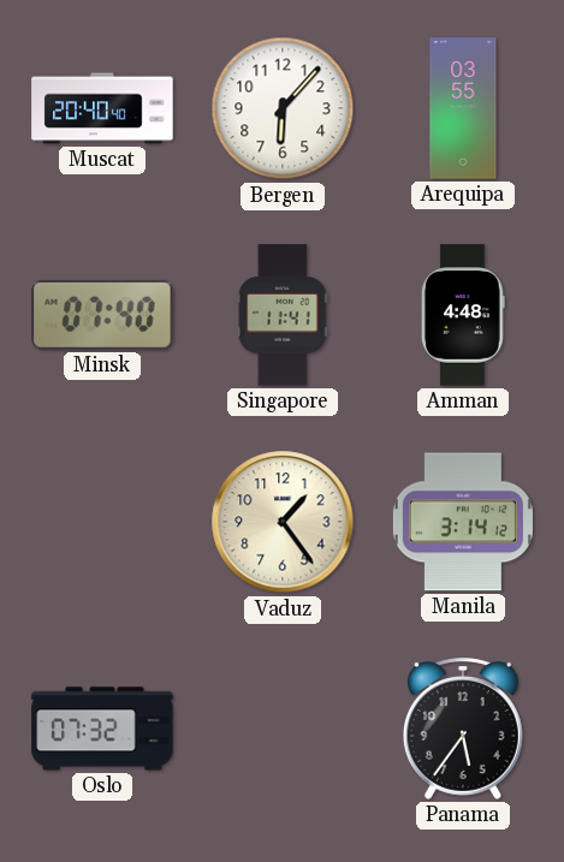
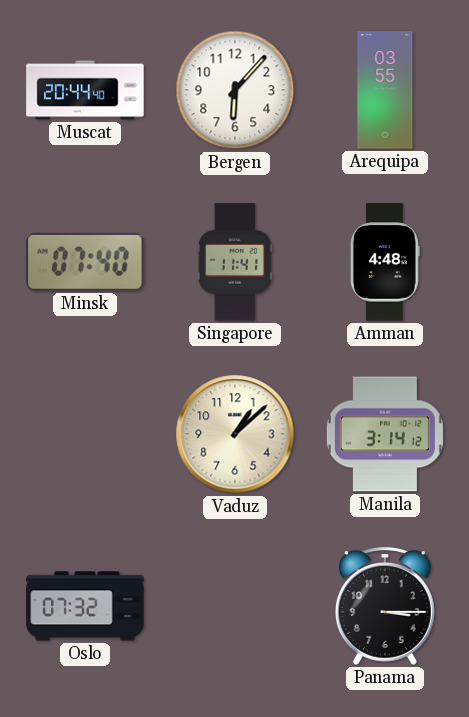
Muscat: 20:40 -> 20:44
Vaduz: 1:24 -> 1:08
Panama: 5:36 -> 3:15
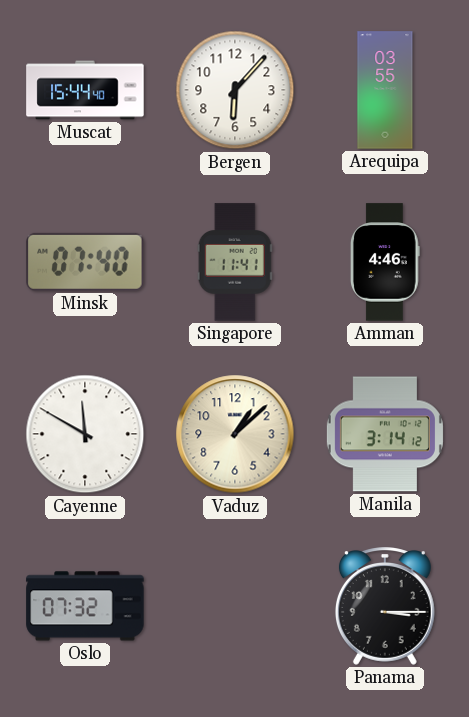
Muscat: 20:44 -> 15:44
Amman: 4:48 -> 4:46
Cayenne: none -> 11:50
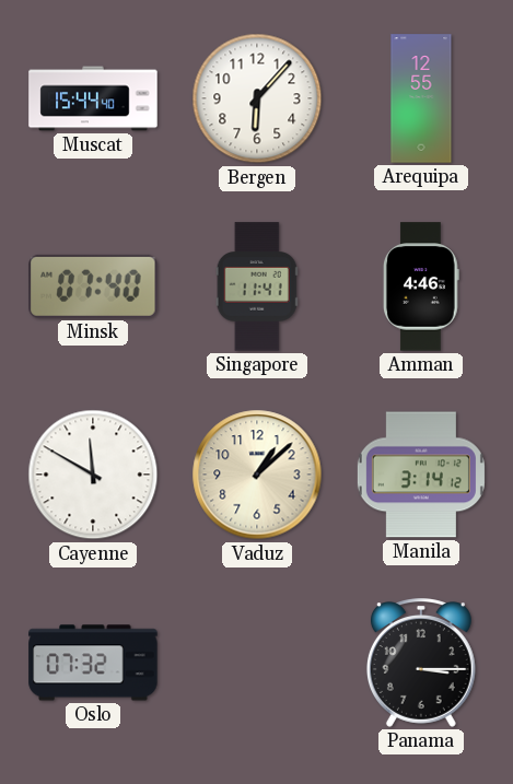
Arequipa: 03:55 -> 12:55
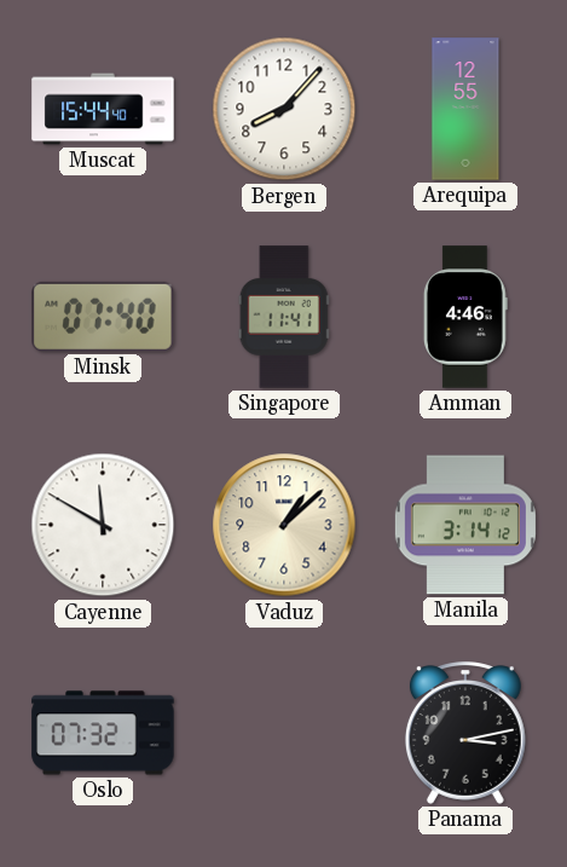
Bergen: 6:07 -> 8:07
Panama: 3:15 -> 3:13
